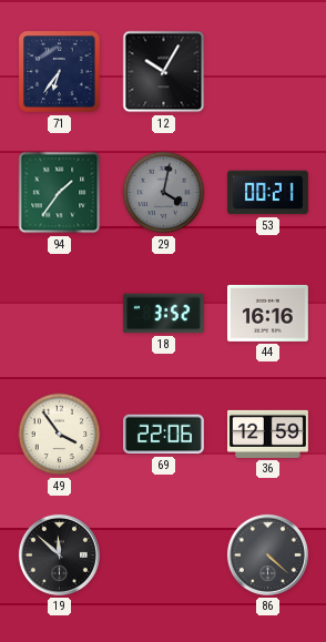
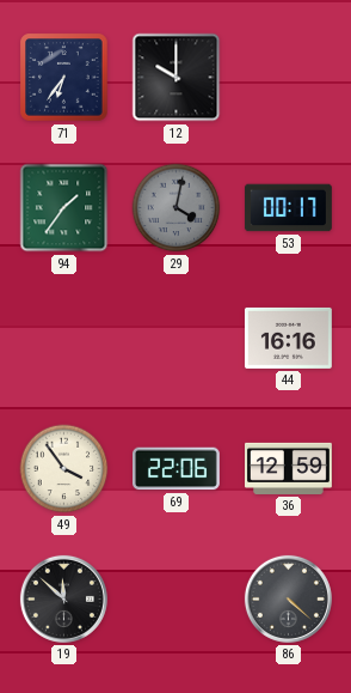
12: 10:05 -> 10:00
53: 00:21 -> 00:17
18: 3:52 -> none
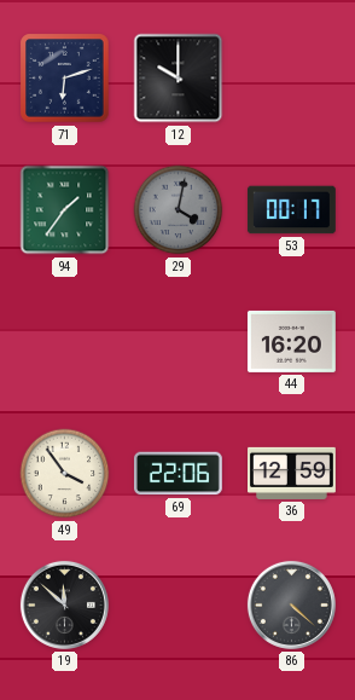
71: 6:36 -> 6:12
44: 16:16 -> 16:20
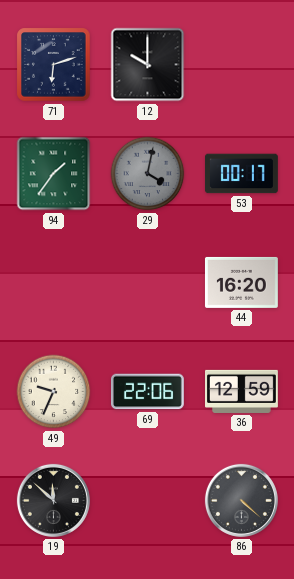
49: 3:54 -> 9:34
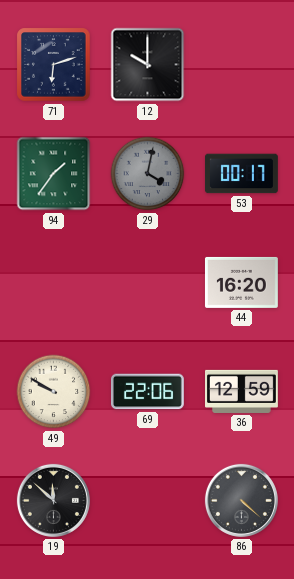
49: 9:34 -> 9:50
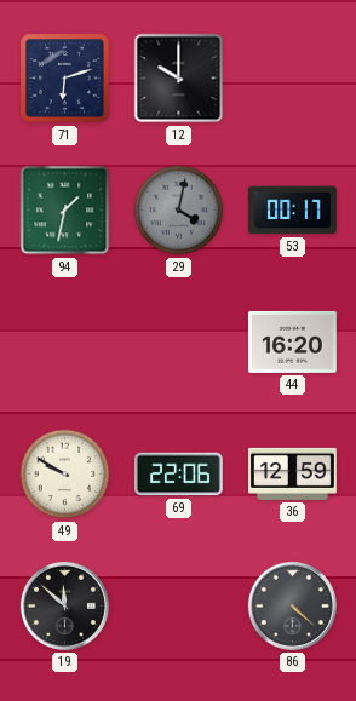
94: 1:36 -> 1:32
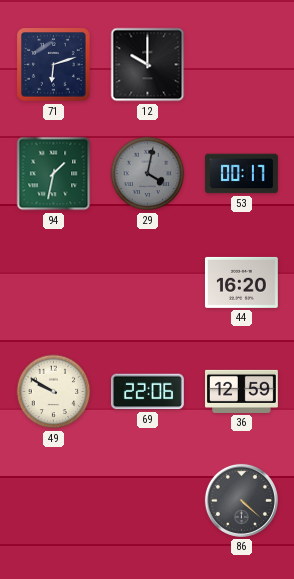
19: 11:52 -> none
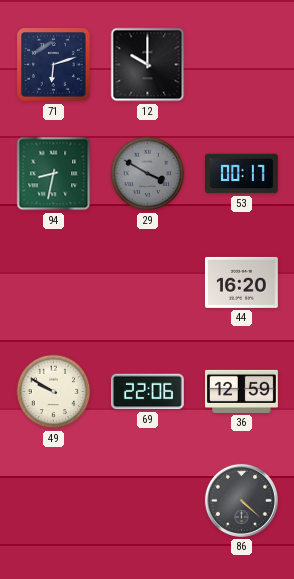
94: 1:32 -> 8:32
29: 4:02 -> 3:50
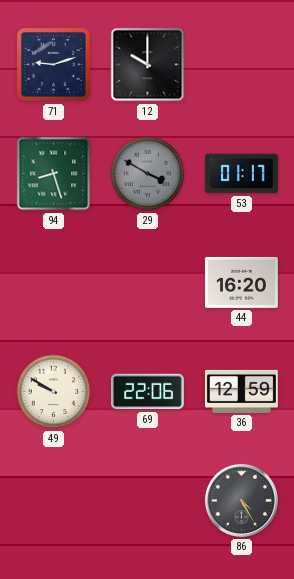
71: 6:12 -> 9:12
94: 8:32 -> 8:27
53: 00:17 -> 01:17
86: 4:22 -> 4:25
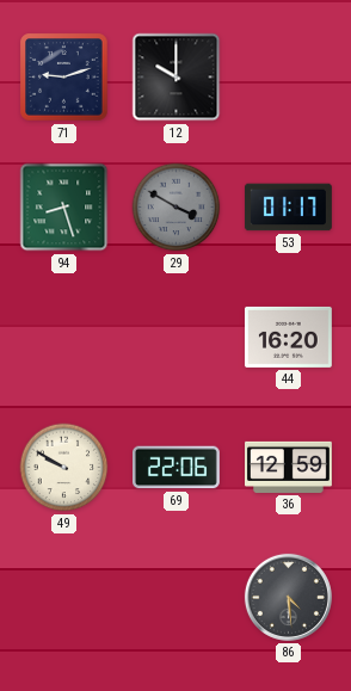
86: 4:25 -> 4:29
